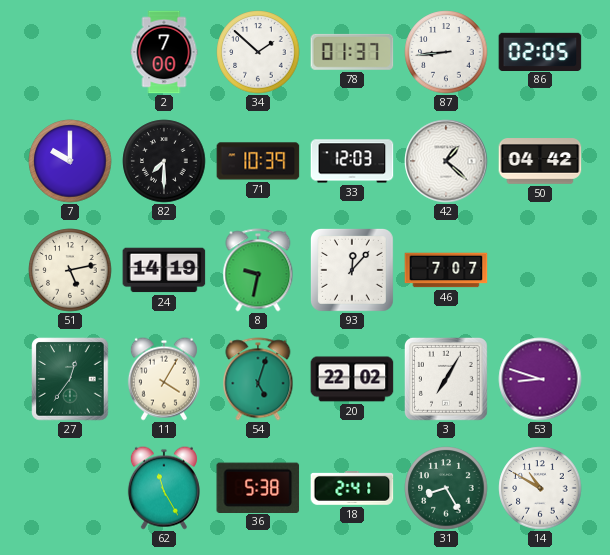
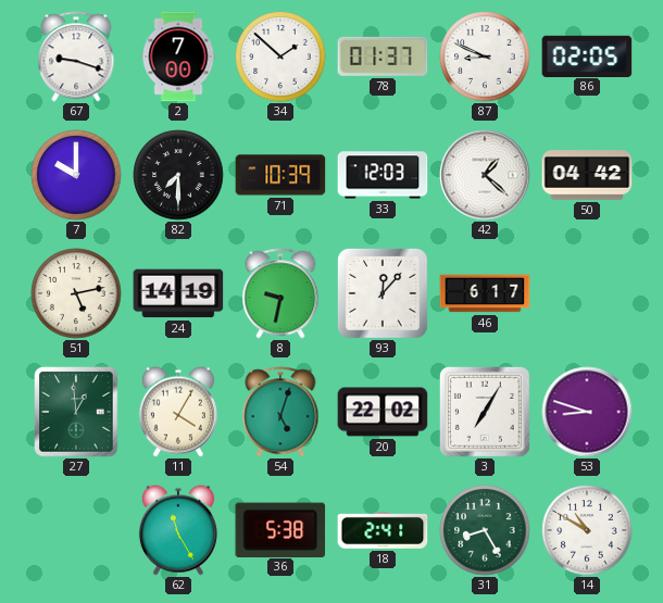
67: none -> 9:18
87: 8:44 -> 8:49
46: 7:07 -> 6:17
27: 12:36 -> 12:59
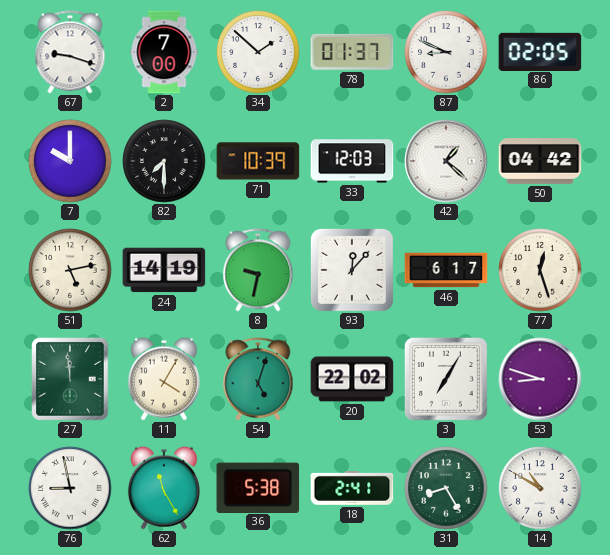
77: none -> 12:27
27: 12:59 -> 11:59
76: none -> 8:58
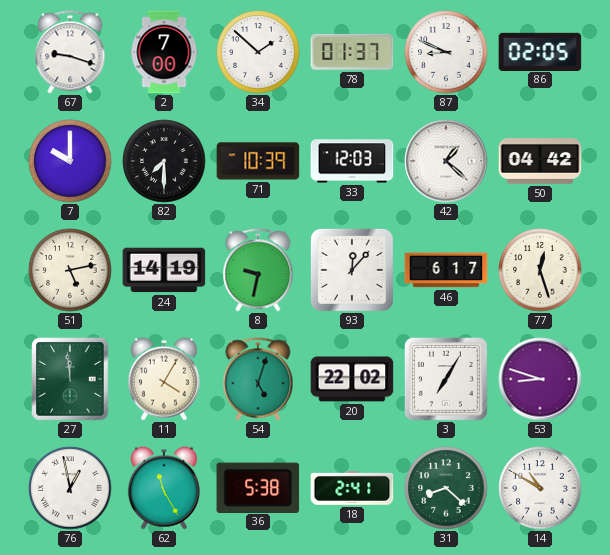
76: 8:58 -> 12:58
31: 8:25 -> 8:22
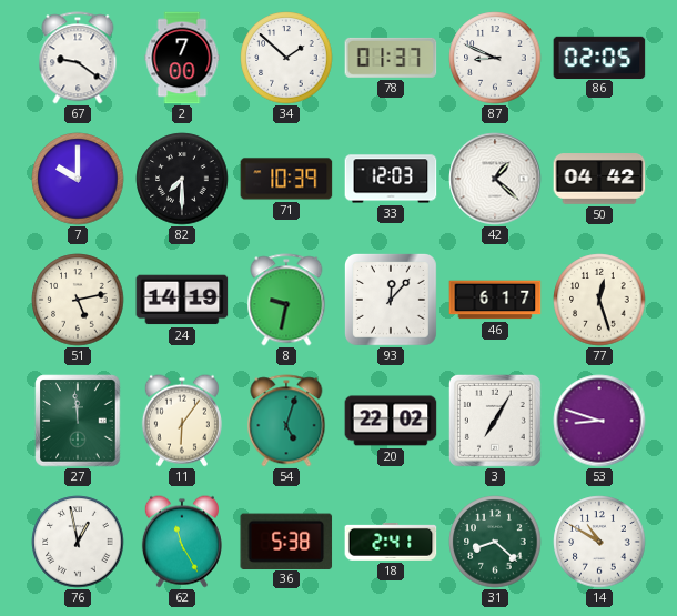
67: 9:18 -> 9:21
11: 4:05 -> 6:06
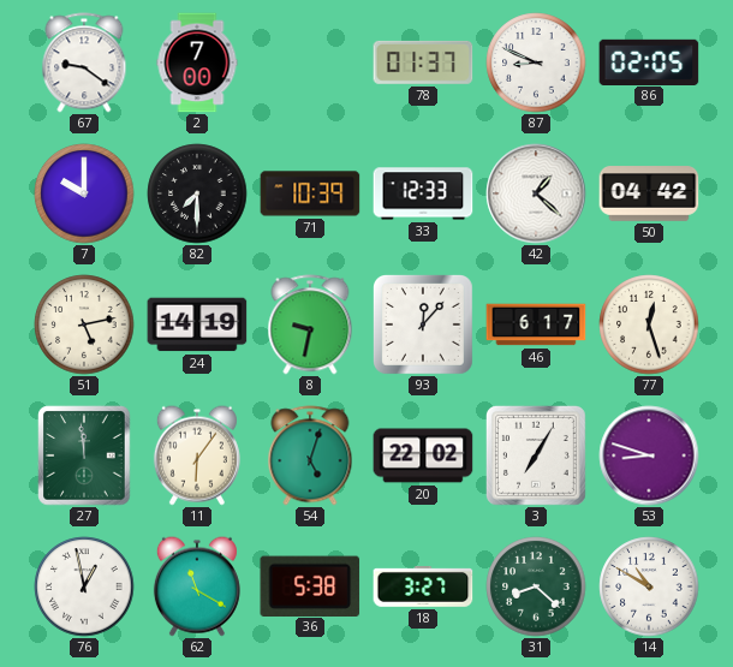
34: 1:52 -> none
33: 12:03 -> 12:33
62: 11:25 -> 11:20
18: 2:41 -> 3:27
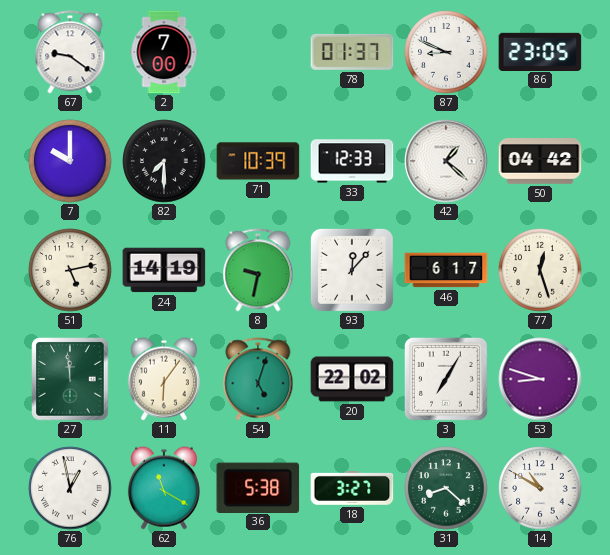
86: 02:05 -> 23:05
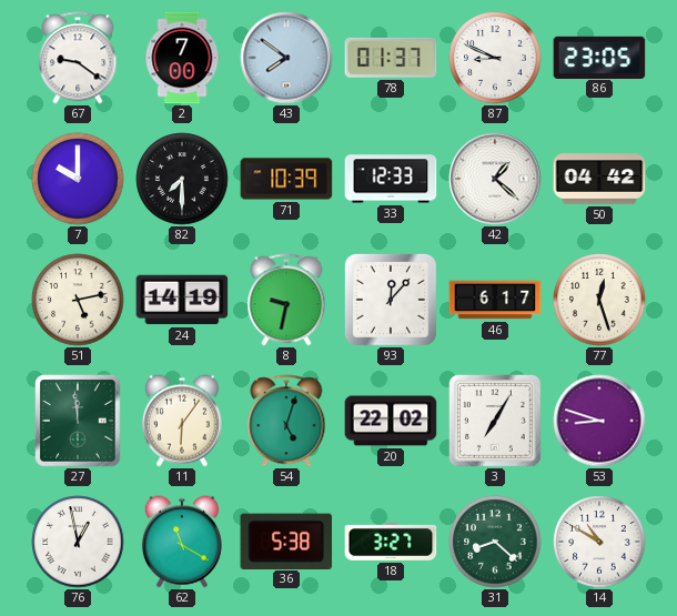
43: none -> 7:51
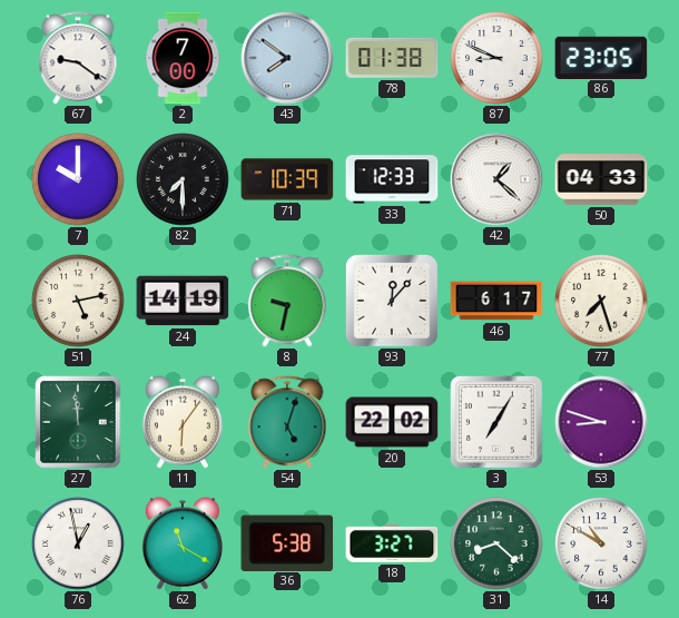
78: 01:37 -> 01:38
50: 04:42 -> 04:33
77: 12:27 -> 7:27
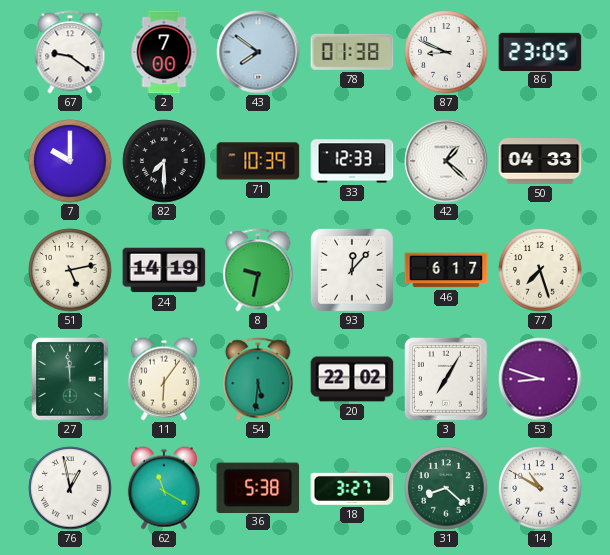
54: 5:03 -> 5:31
